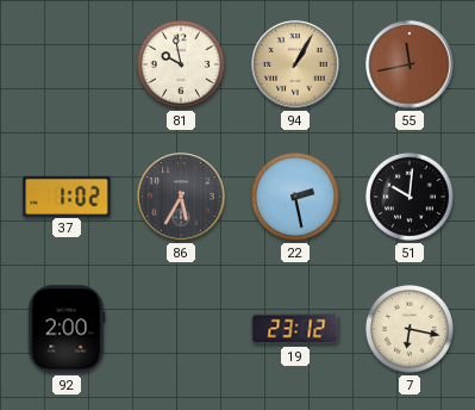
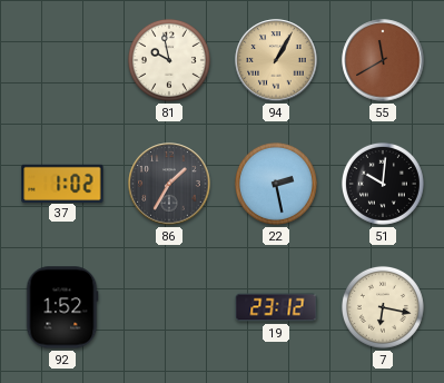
55: 11:43 -> 11:40
86: 5:35 -> 1:35
92: 2:00 -> 1:52
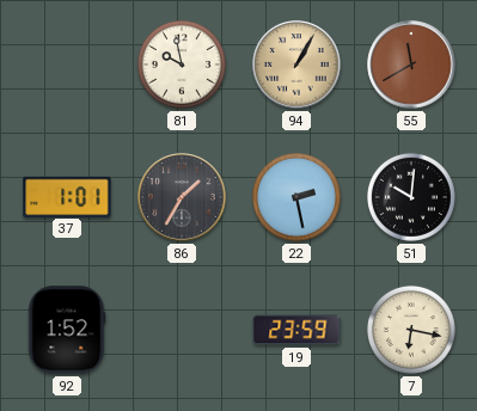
37: 1:02 -> 1:01
19: 23:12 -> 23:59
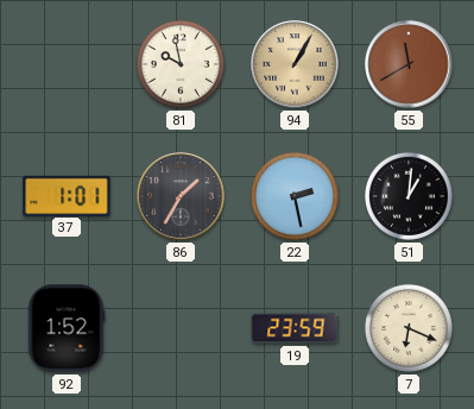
51: 10:01 -> 1:01
7: 6:17 -> 6:19
